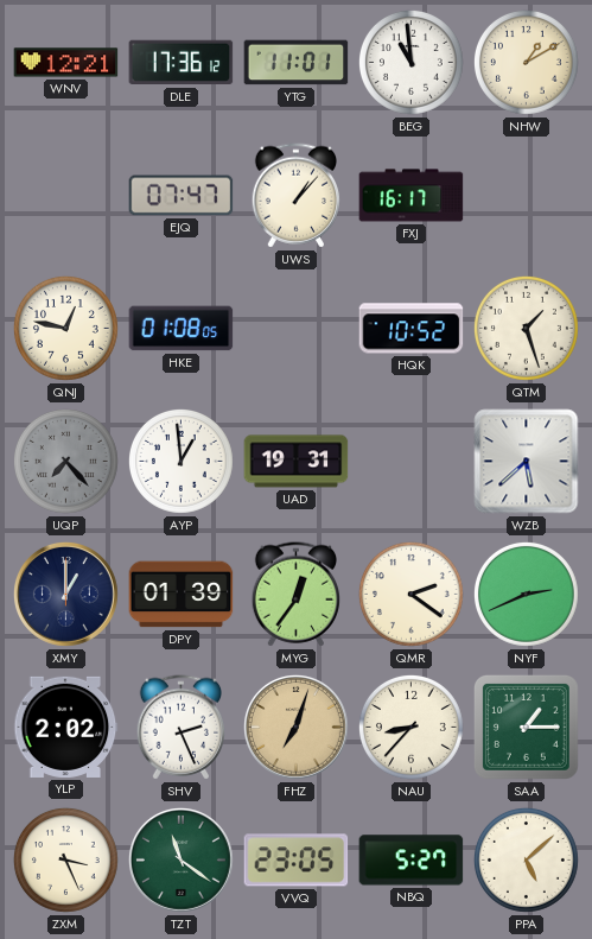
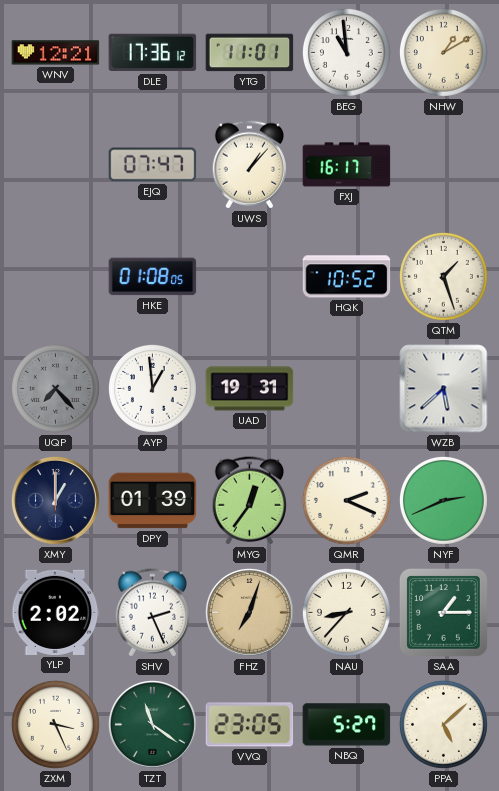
QNJ: 12:47 -> none
QMR: 2:21 -> 2:19
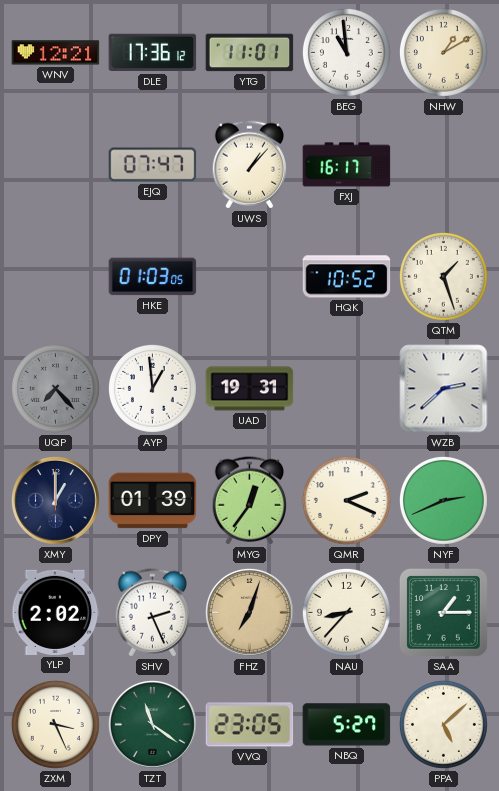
HKE: 01:08 -> 01:03
WZB: 5:38 -> 2:38
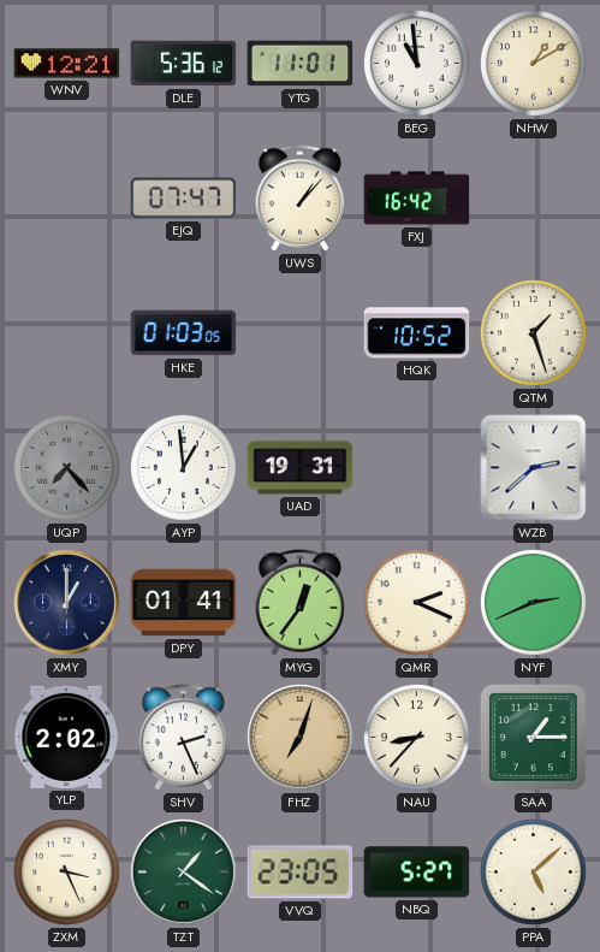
DLE: 17:36 -> 5:36
FXJ: 16:17 -> 16:42
DPY: 01:39 -> 01:41
TZT: 11:21 -> 1:21
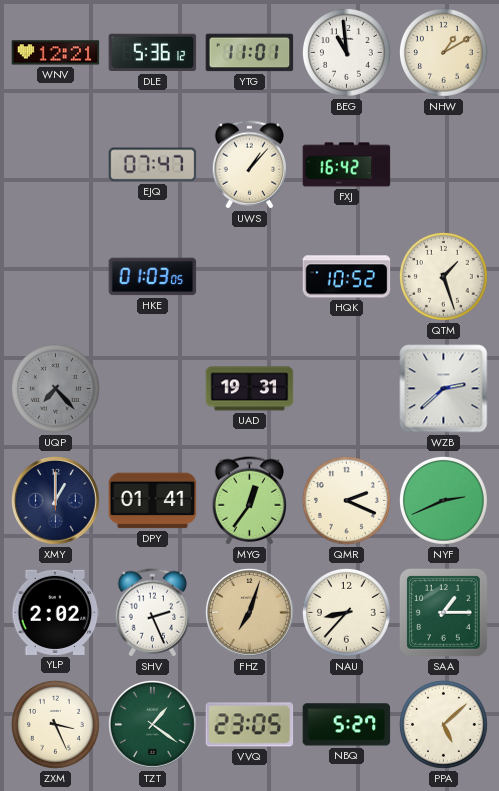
AYP: 12:59 -> none
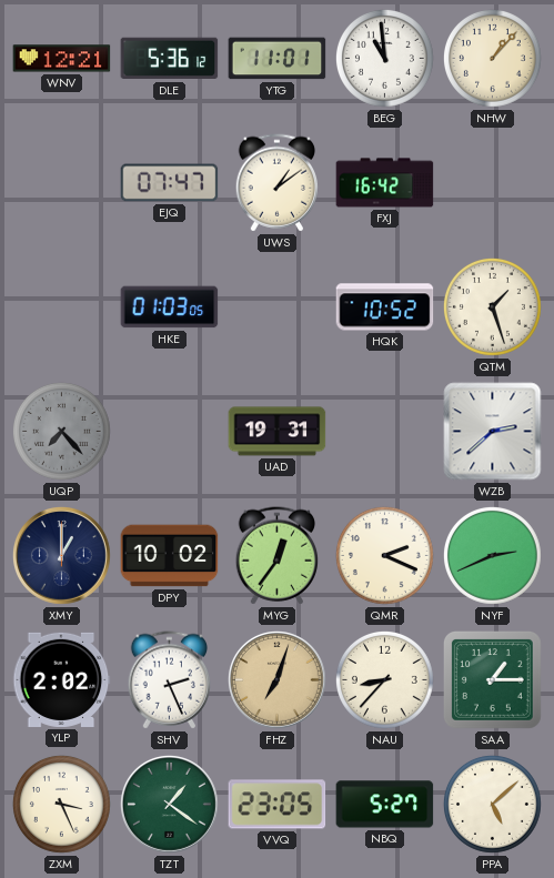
NHW: 1:10 -> 1:07
UWS: 1:07 -> 1:09
DPY: 01:41 -> 10:02
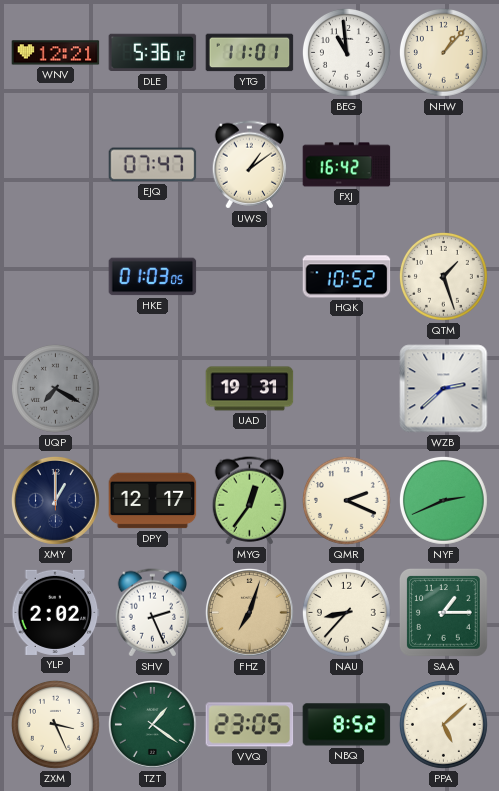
UQP: 7:23 -> 7:20
DPY: 10:02 -> 12:17
NBQ: 5:27 -> 8:52
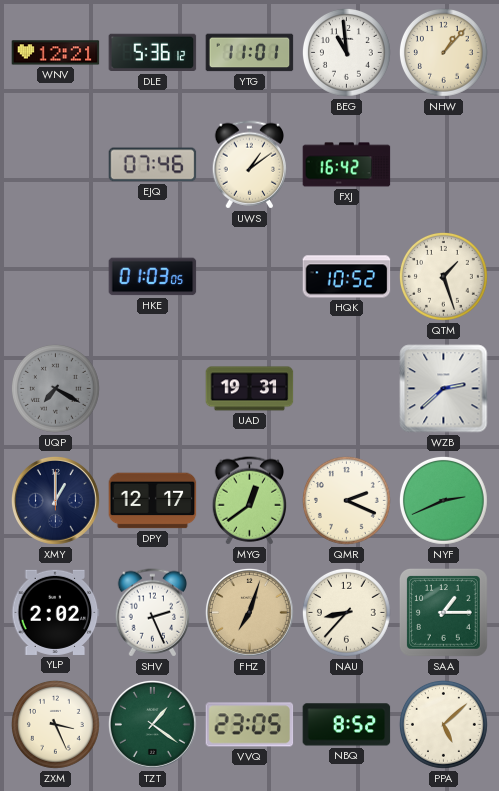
EJQ: 07:47 -> 07:46
MYG: 12:36 -> 12:39
